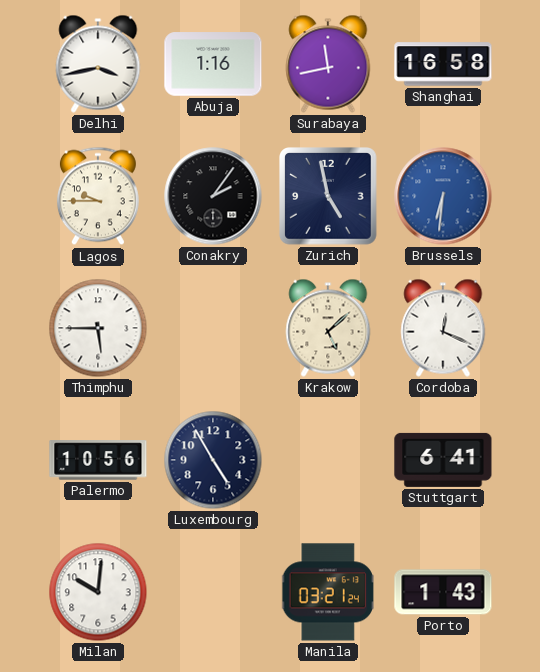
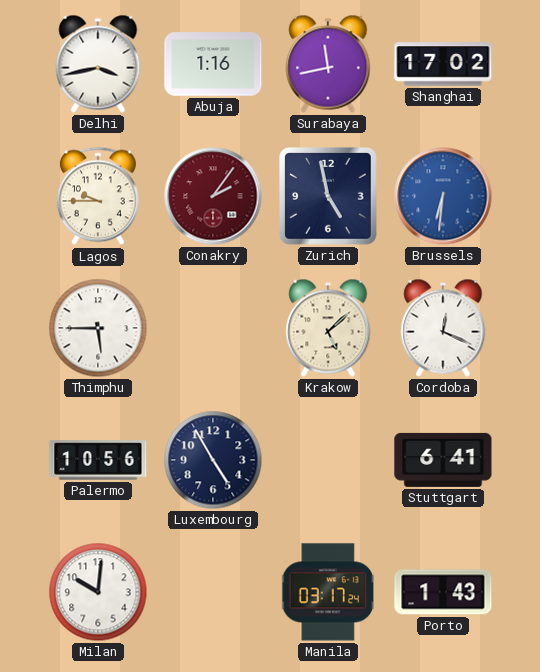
Shanghai: 16:58 -> 17:02
Conakry dial: black -> burgundy
Manila: 03:21 -> 03:17
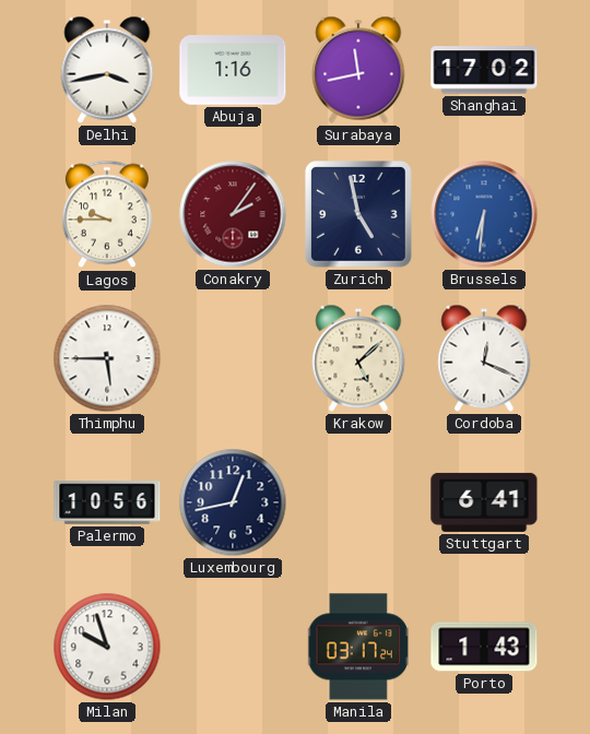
Luxembourg: 4:55 -> 12:43
Milan: 10:01 -> 9:57
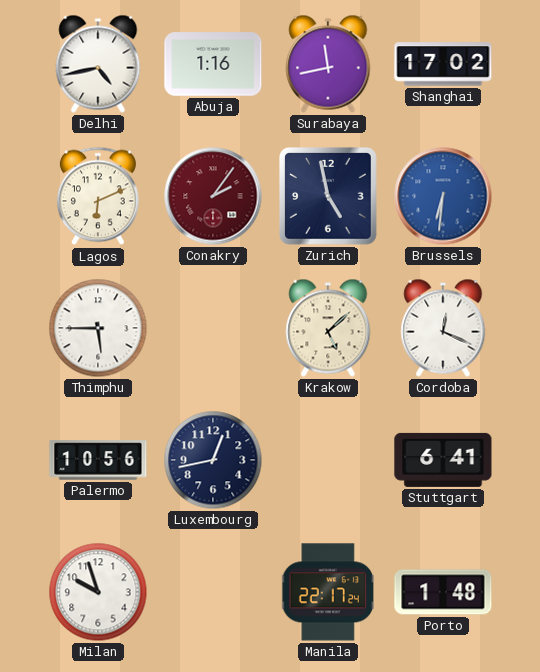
Delhi: 3:43 -> 4:43
Lagos: 9:45 -> 6:11
Manila: 03:17 -> 22:17
Porto: 1:43 -> 1:48
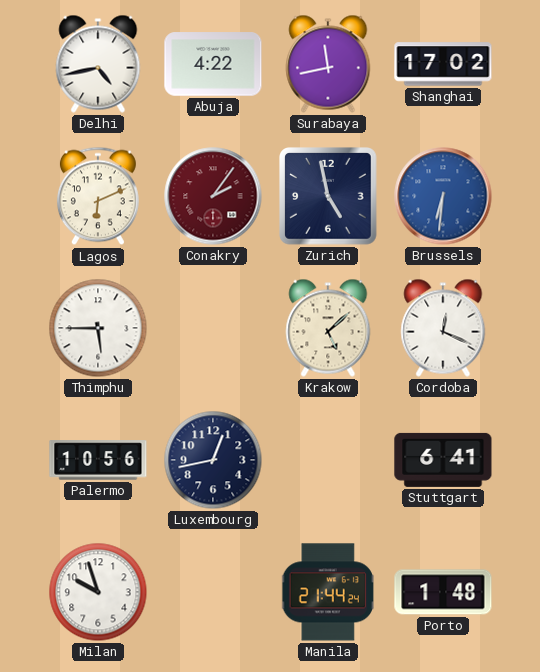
Abuja: 1:16 -> 4:22
Manila: 22:17 -> 21:44
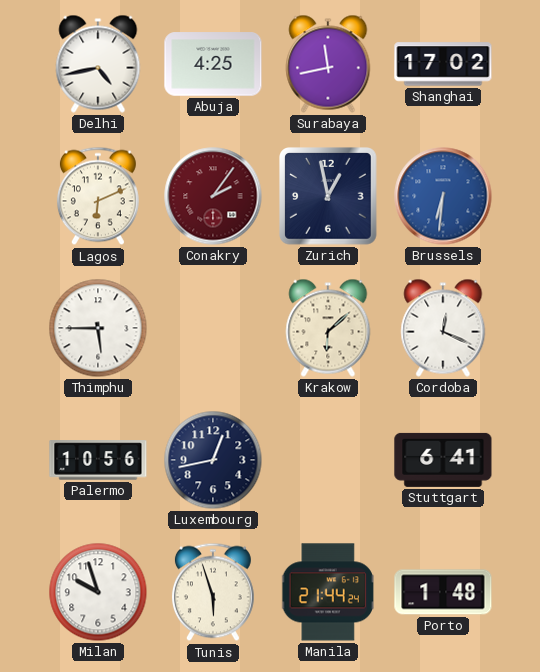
Abuja: 4:22 -> 4:25
Zurich: 4:58 -> 12:58
Krakow: 5:08 -> 6:08
Tunis: none -> 5:57
